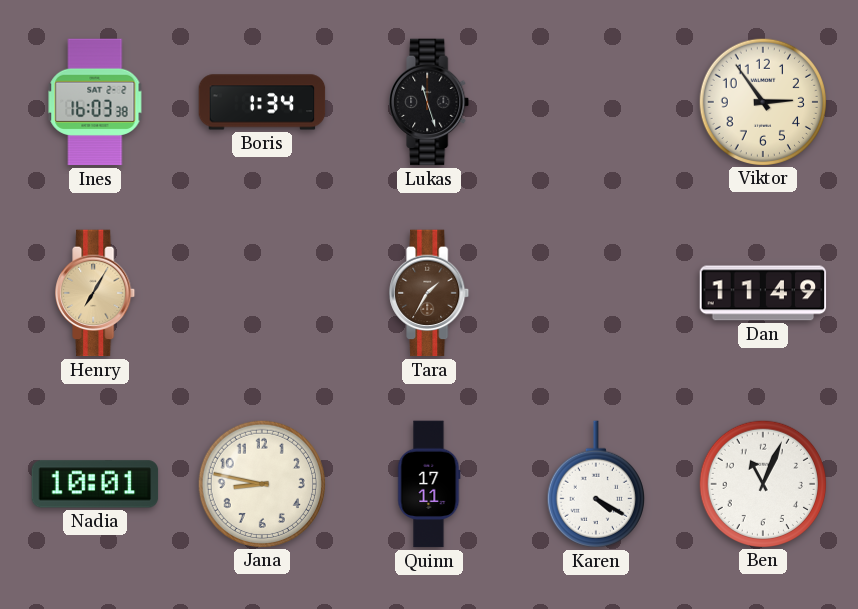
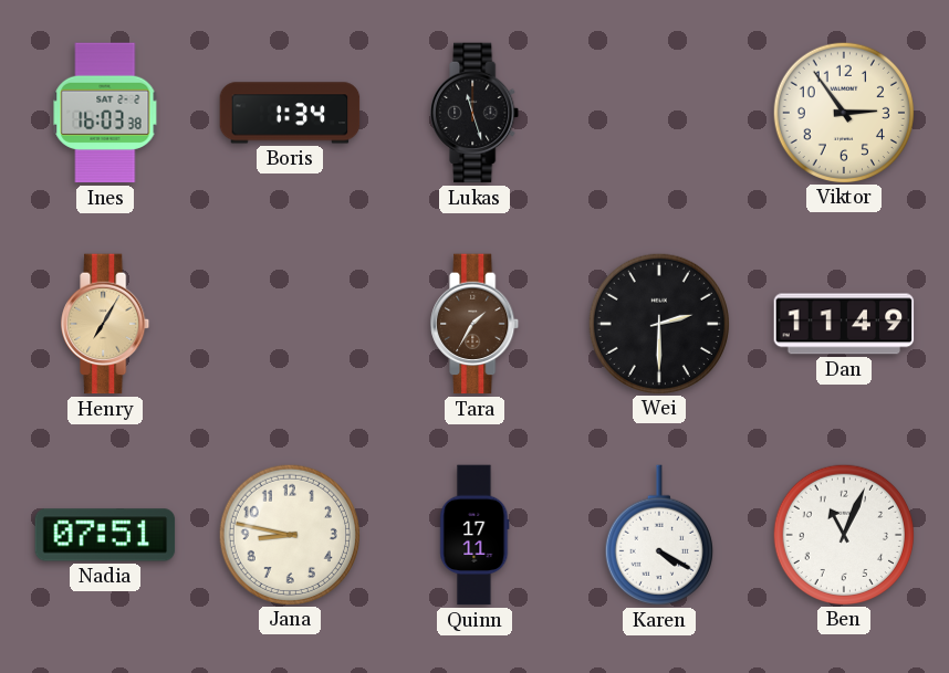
Wei: none -> 2:30
Nadia: 10:01 -> 07:51
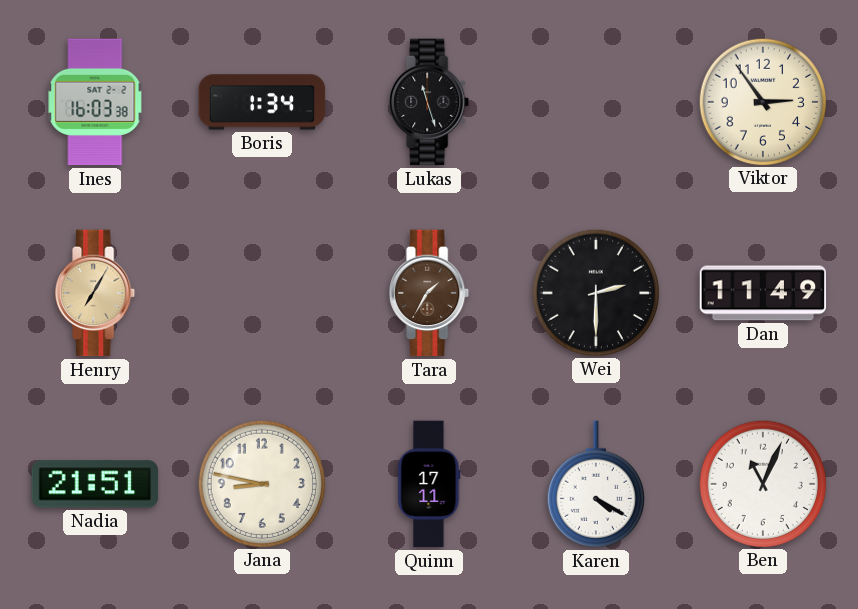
Nadia: 07:51 -> 21:51
